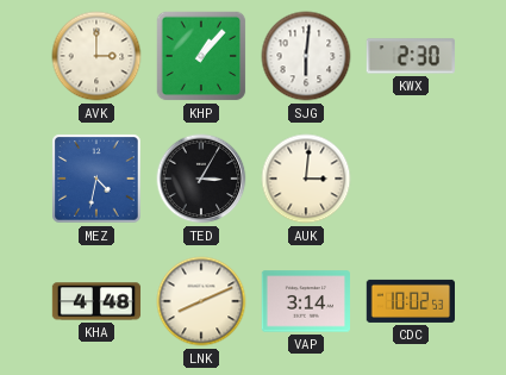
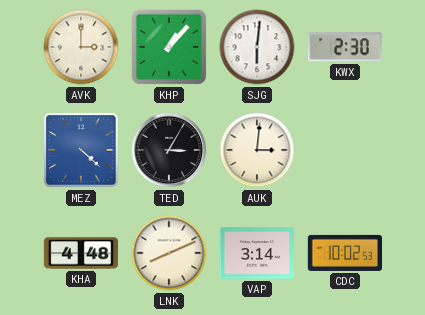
MEZ: 4:32 -> 4:22
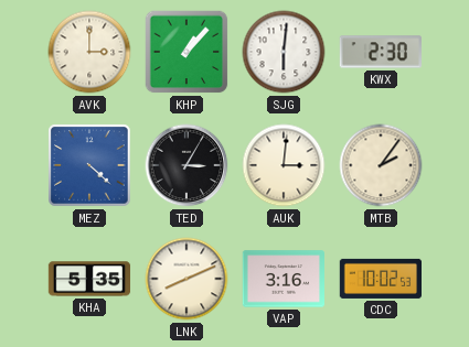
MTB: none -> 2:06
KHA: 4:48 -> 5:35
VAP: 3:14 -> 3:16
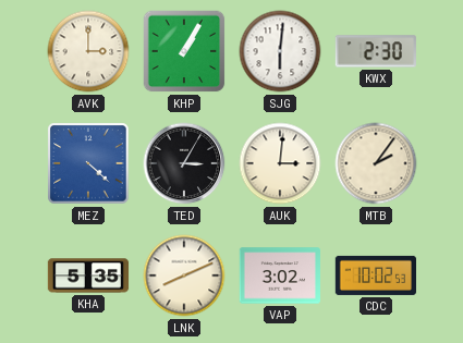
KHP: 1:07 -> 1:05
VAP: 3:16 -> 3:02
